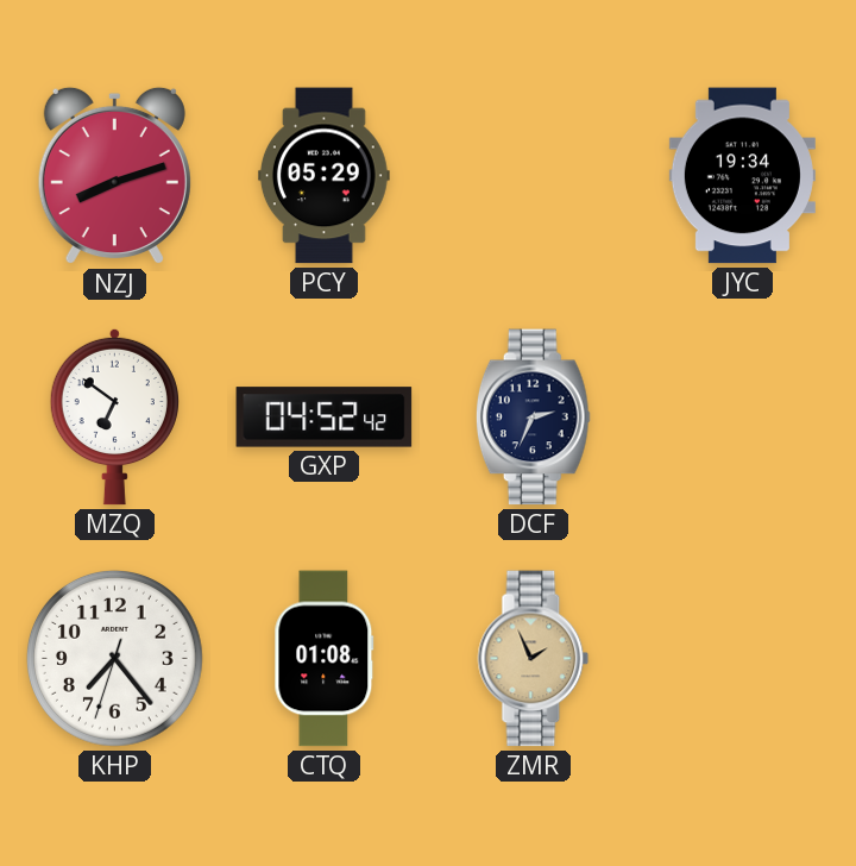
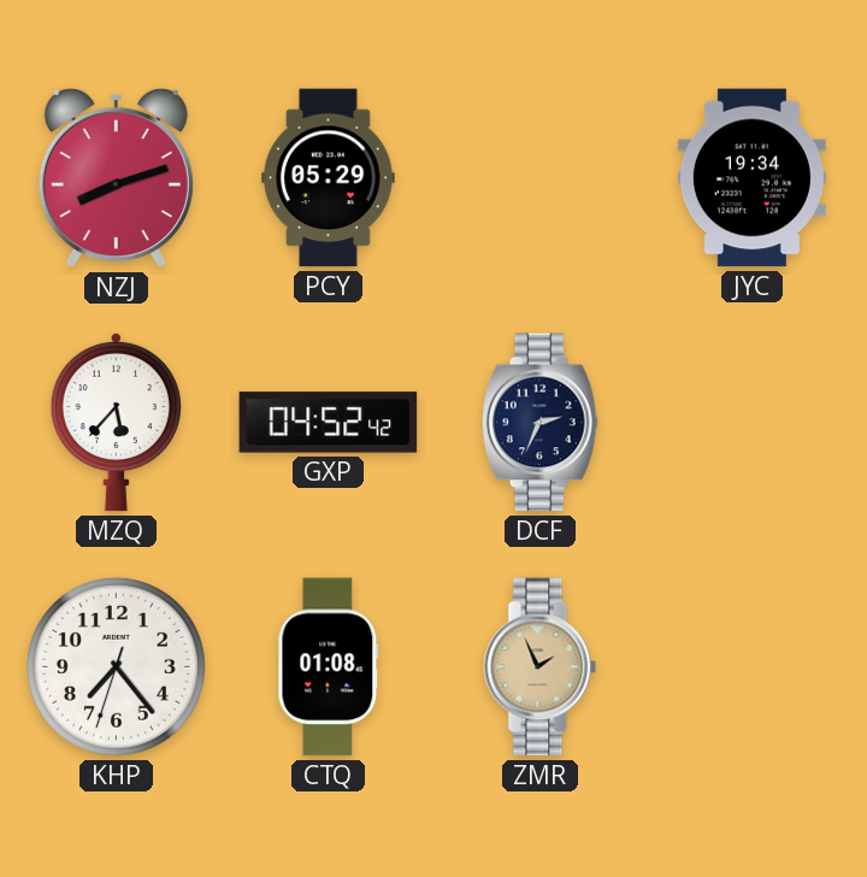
MZQ: 6:51 -> 5:37
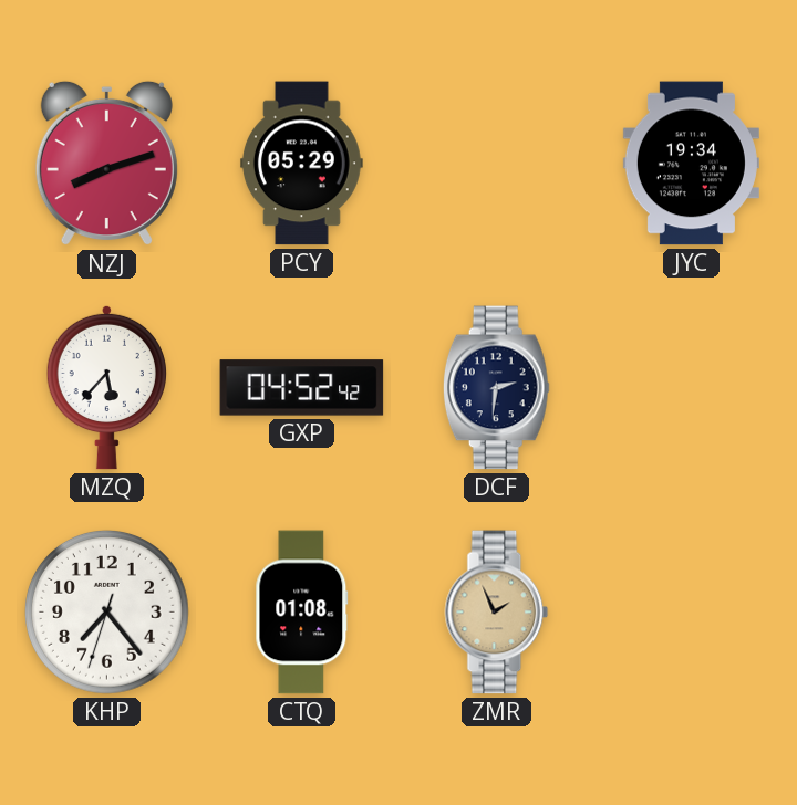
DCF: 2:34 -> 2:31
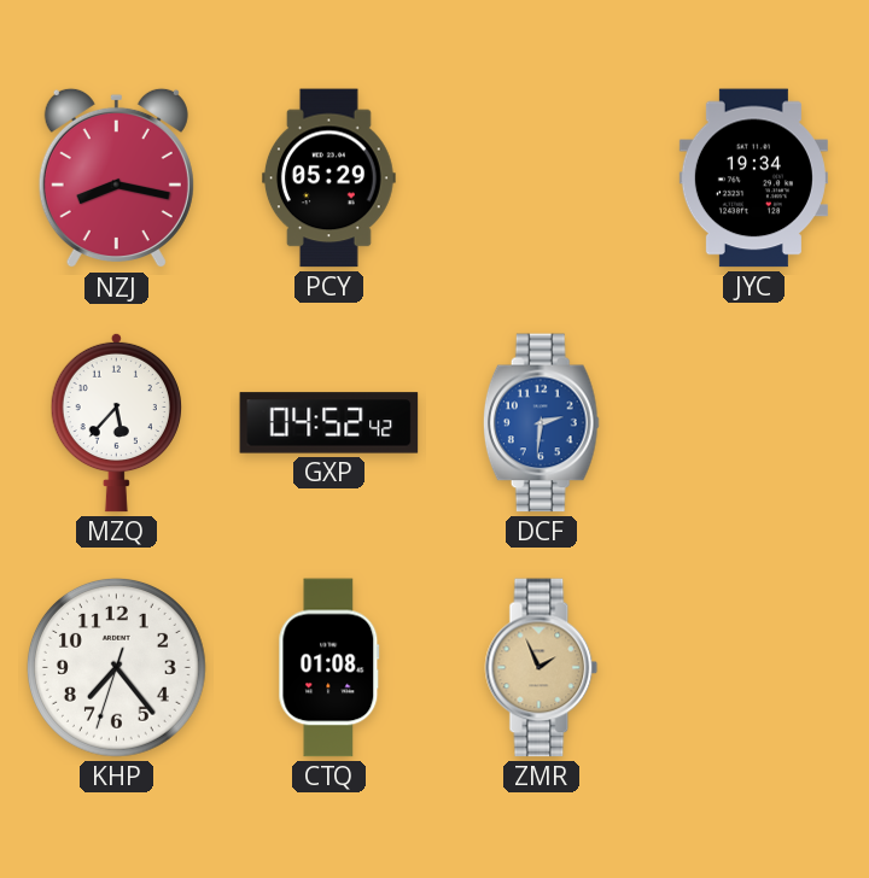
NZJ: 8:12 -> 8:17
DCF dial: navy -> blue
